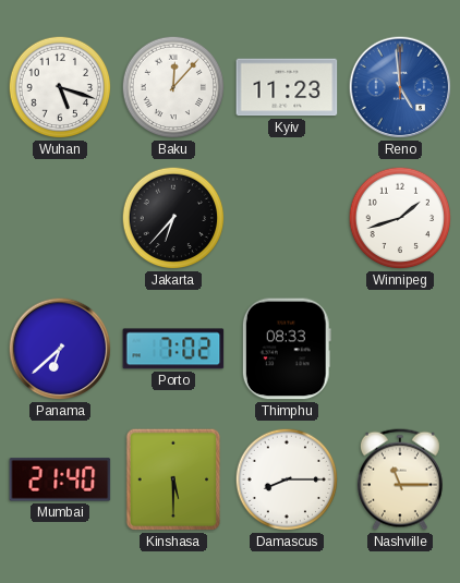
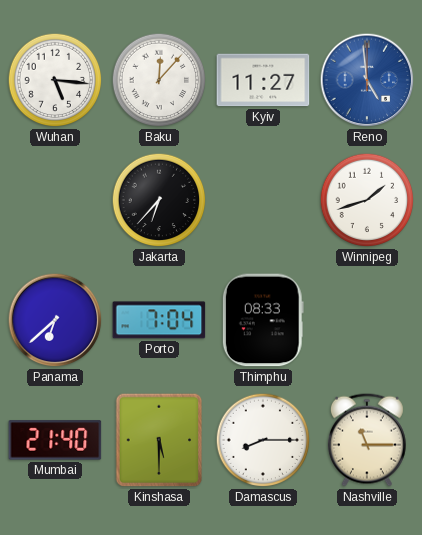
Wuhan: 5:18 -> 5:16
Kyiv: 11:23 -> 11:27
Porto: 7:02 -> 7:04
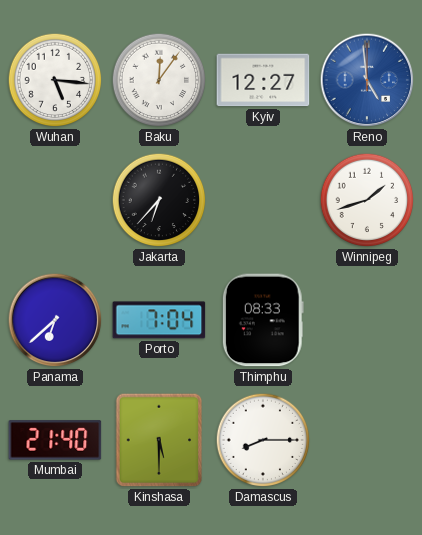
Baku: 12:07 -> 12:06
Kyiv: 11:27 -> 12:27
Nashville: 11:15 -> none
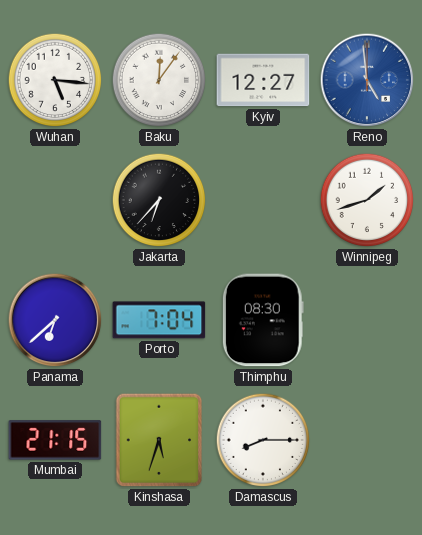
Thimphu: 08:33 -> 08:30
Mumbai: 21:40 -> 21:15
Kinshasa: 5:30 -> 5:33
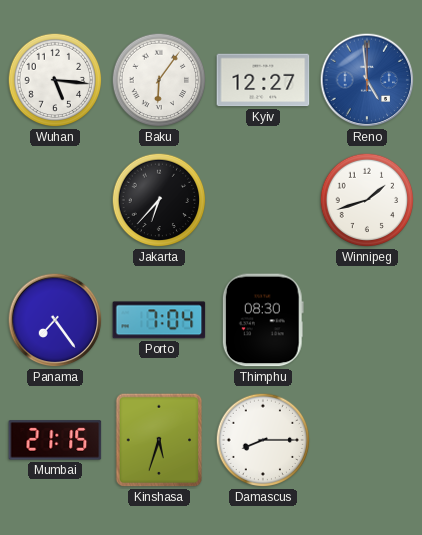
Baku: 12:06 -> 6:06
Panama: 6:38 -> 7:24
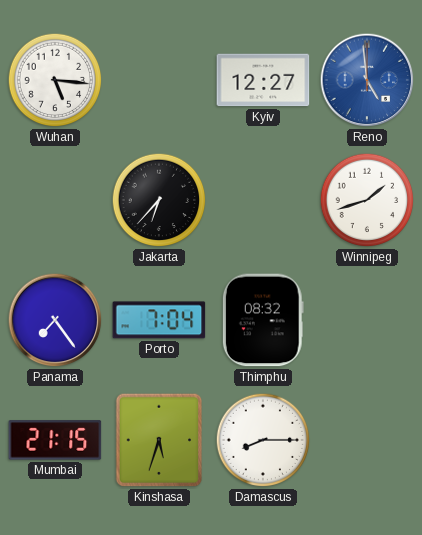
Baku: 6:06 -> none
Thimphu: 08:30 -> 08:32
